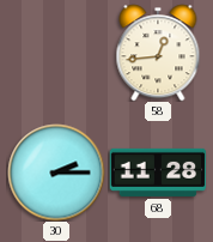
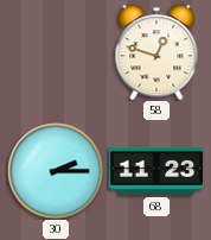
58: 12:44 -> 12:48
68: 11:28 -> 11:23
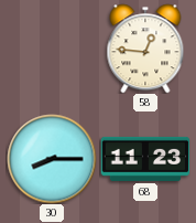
58: 12:48 -> 12:46
30: 2:15 -> 8:15
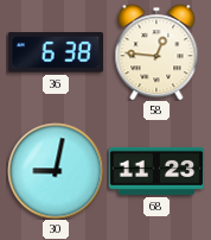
36: none -> 6:38
30: 8:15 -> 9:02
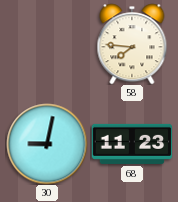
36: 6:38 -> none
58: 12:46 -> 7:46
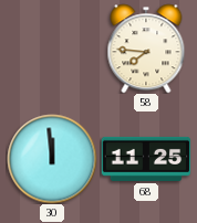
30: 9:02 -> 11:59
68: 11:23 -> 11:25
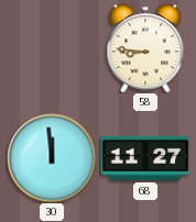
58: 7:46 -> 8:46
68: 11:25 -> 11:27
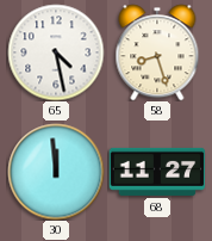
65: none -> 4:28
58: 8:46 -> 8:27
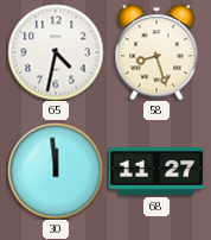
65: 4:28 -> 4:32
